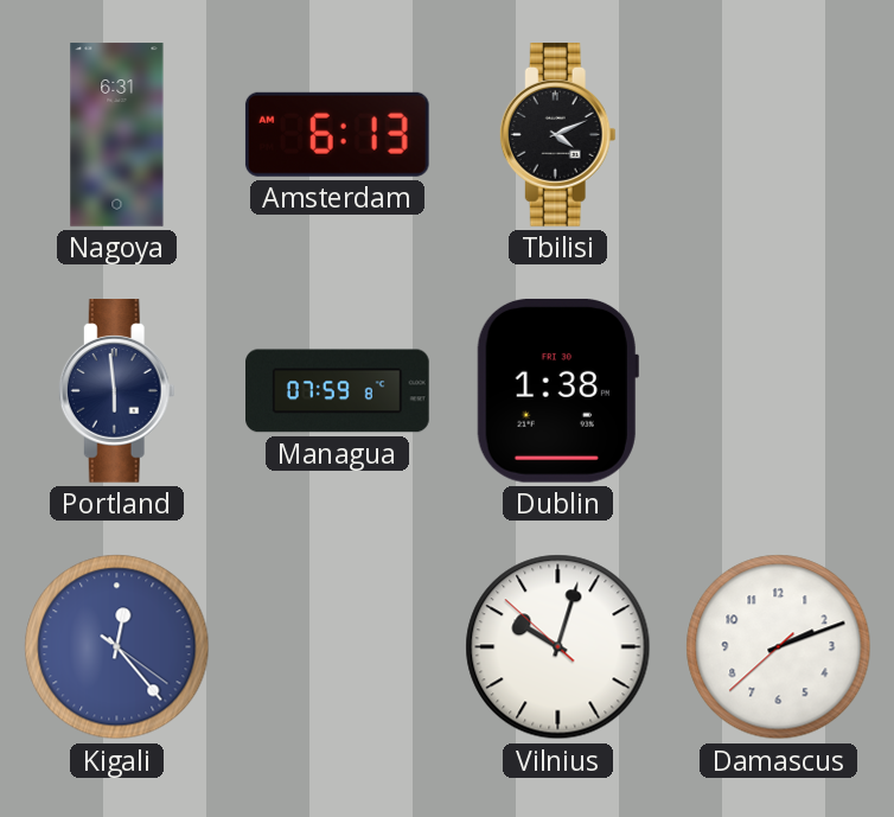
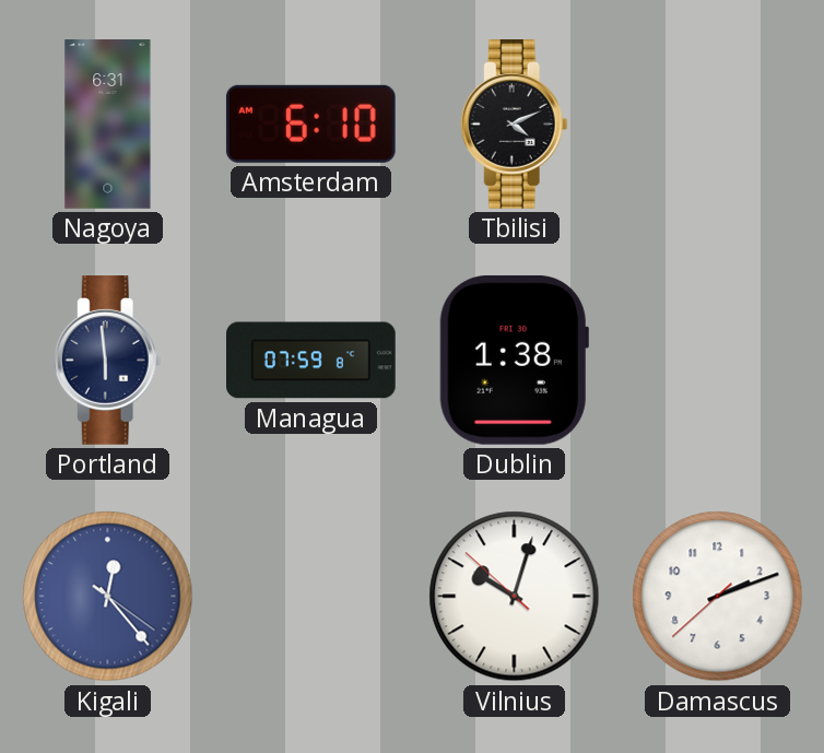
Amsterdam: 6:13 -> 6:10
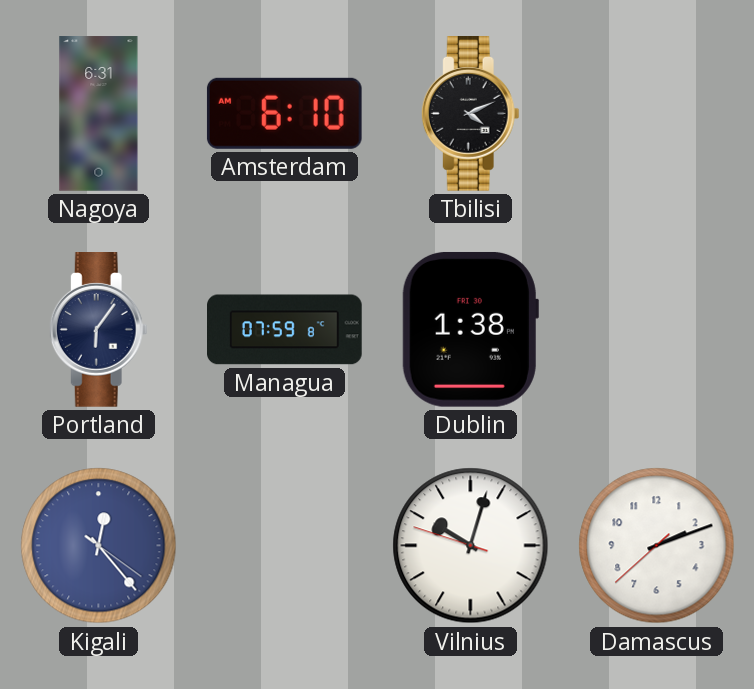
Portland: 5:59 -> 6:06
Vilnius: 10:02:52 -> 10:02:48
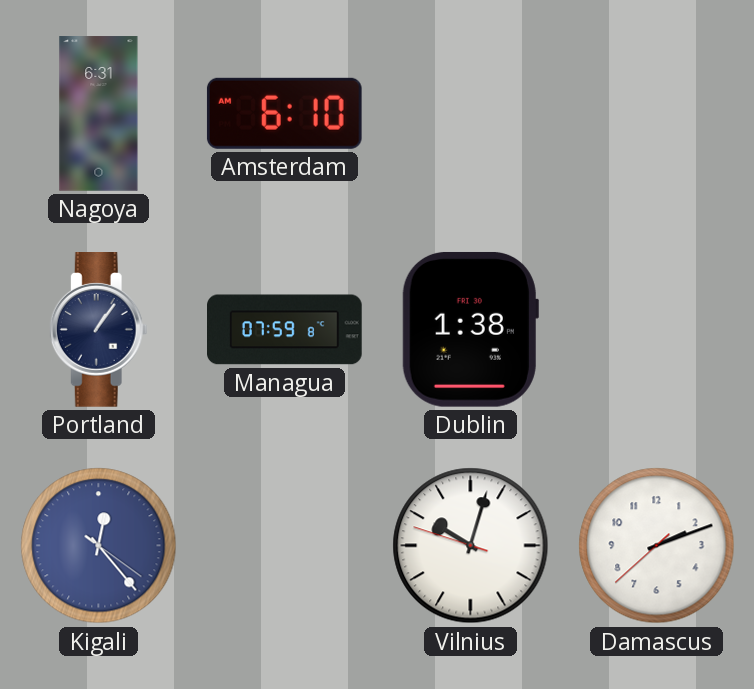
Tbilisi: 4:11 -> none
Portland: 6:06 -> 1:06
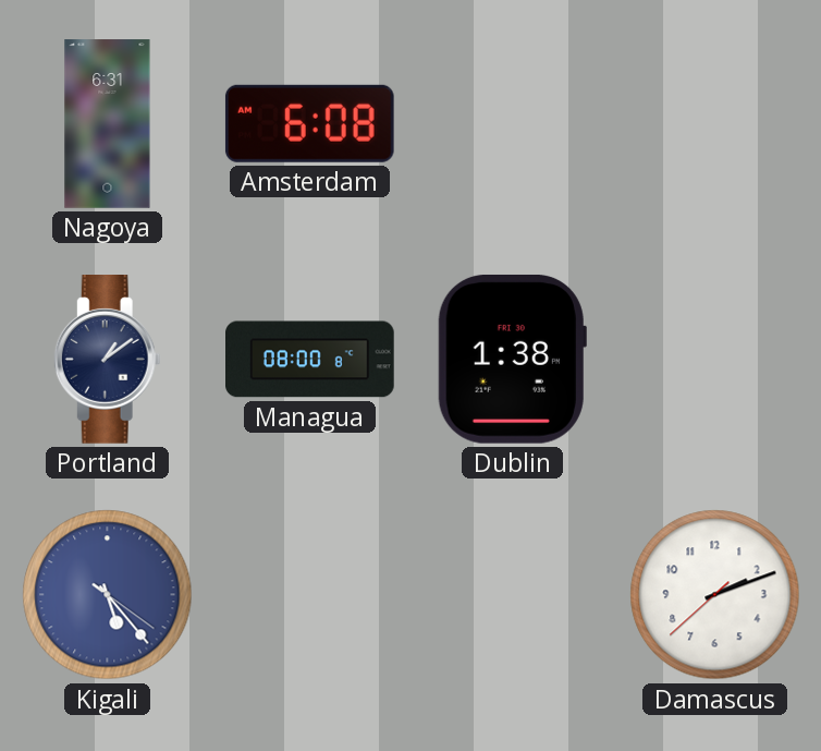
Amsterdam: 6:10 -> 6:08
Portland: 1:06 -> 1:09
Managua: 07:59 -> 08:00
Kigali: 12:23 -> 5:23
Vilnius: 10:02 -> none
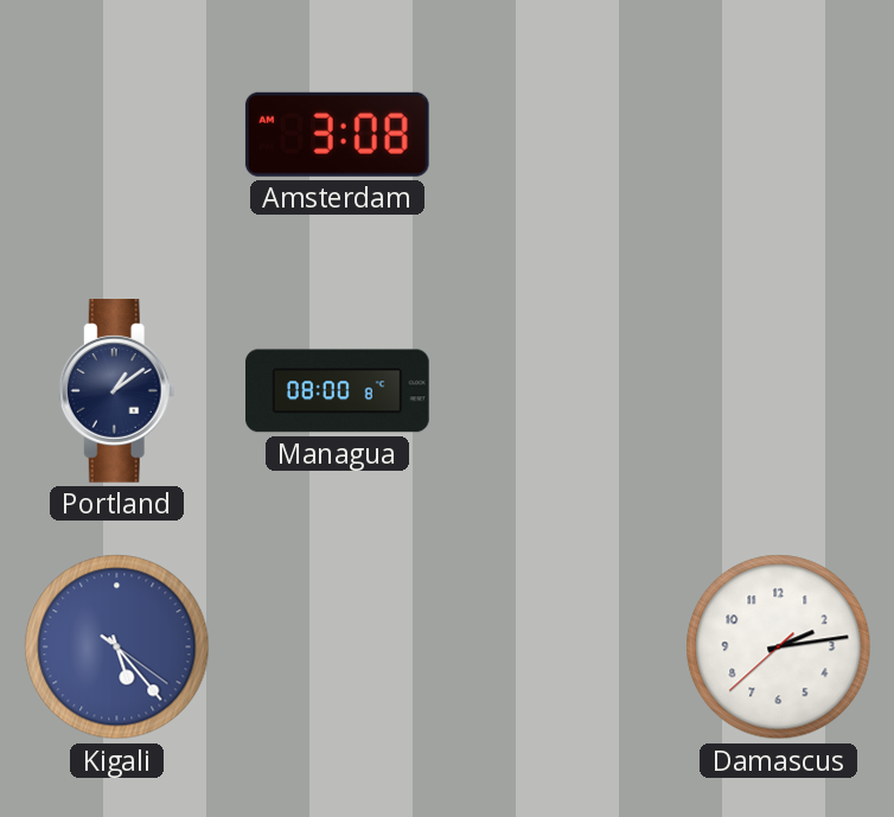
Nagoya: 6:31 -> none
Amsterdam: 6:08 -> 3:08
Dublin: 1:38 -> none
Damascus: 2:11 -> 2:13
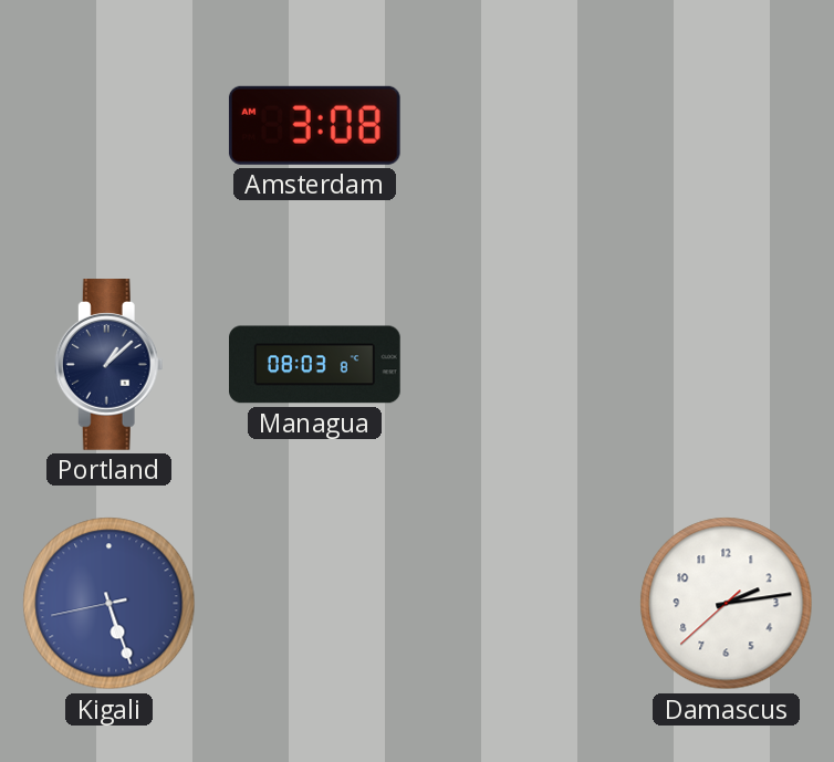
Portland: 1:09 -> 1:08
Managua: 08:00 -> 08:03
Kigali: 5:23 -> 5:26
